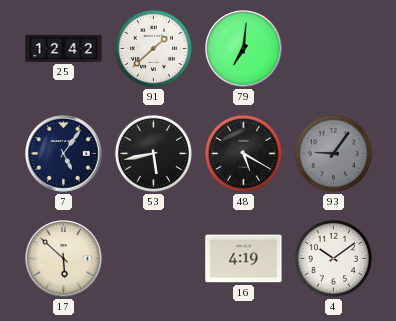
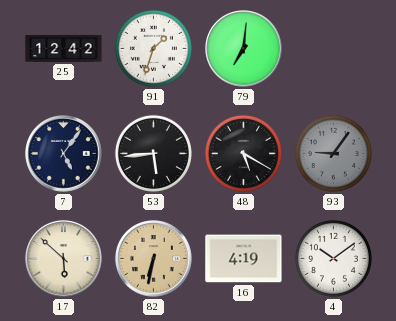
91: 1:38 -> 1:33
53: 5:43 -> 5:44
82: none -> 6:32
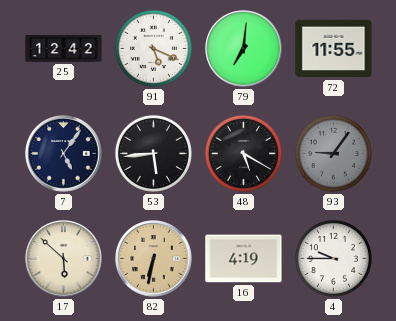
91: 1:33 -> 5:19
72: none -> 11:55
4: 10:09 -> 9:45
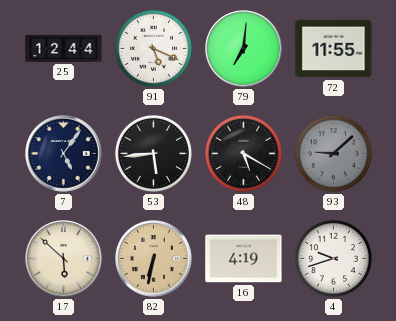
25: 12:42 -> 12:44
93: 9:06 -> 9:08
4: 9:45 -> 9:42
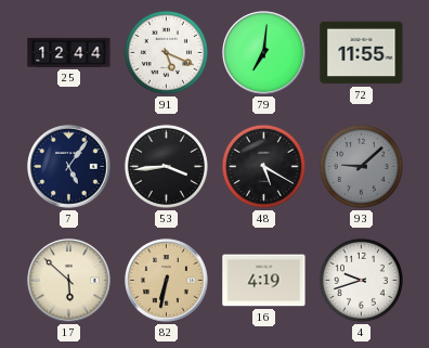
53: 5:44 -> 3:44
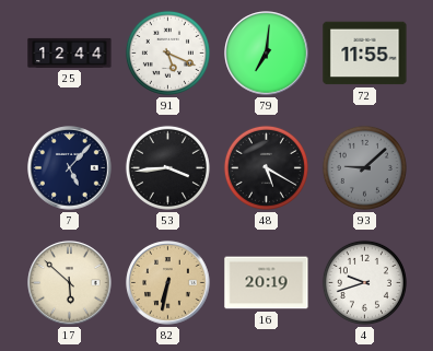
7: 5:06 -> 5:07
16: 4:19 -> 20:19
